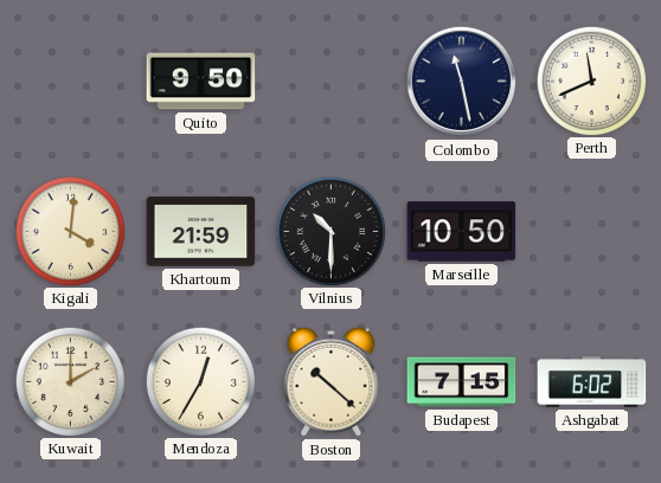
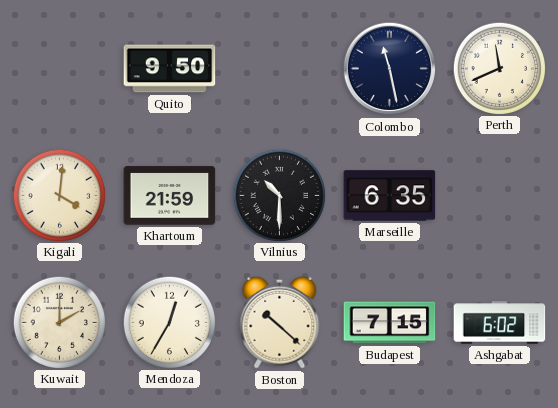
Marseille: 10:50 -> 6:35
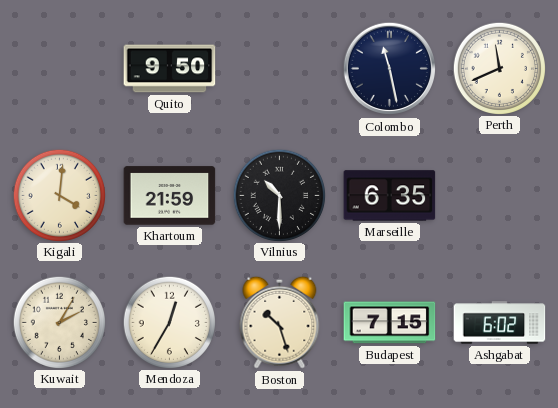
Kuwait: 2:00 -> 2:05
Boston: 10:22 -> 10:27
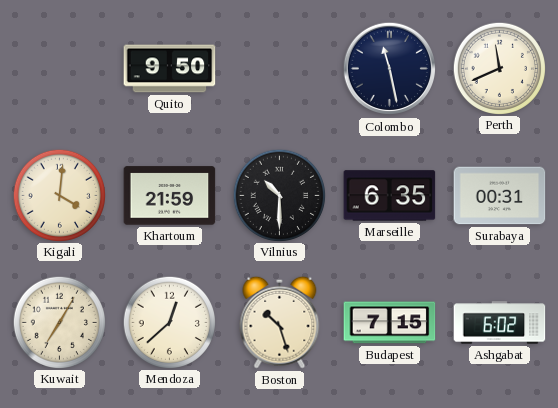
Surabaya: none -> 00:31
Kuwait: 2:05 -> 7:05
Mendoza: 12:35 -> 12:38
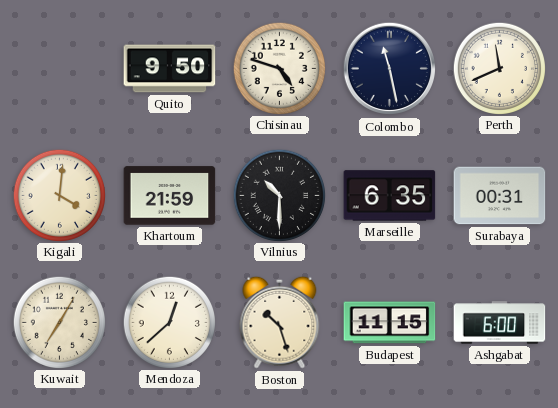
Chisinau: none -> 4:48
Budapest: 7:15 -> 11:15
Ashgabat: 6:02 -> 6:00
